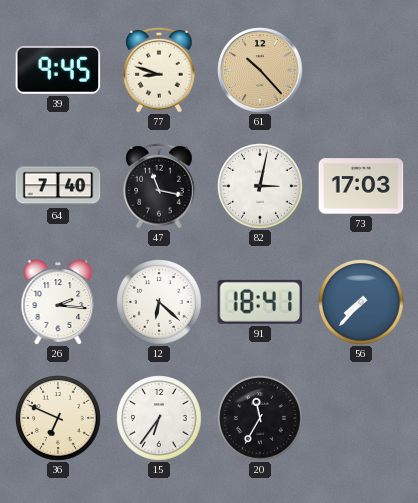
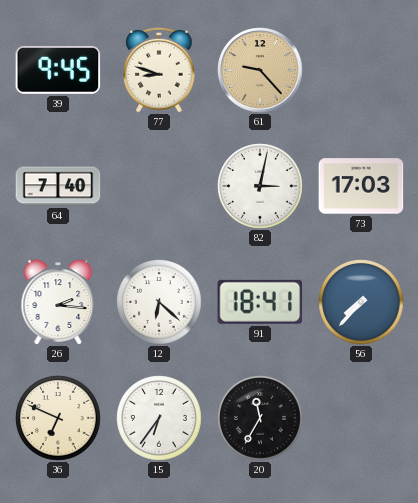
61: 10:23 -> 9:23
47: 11:17 -> none
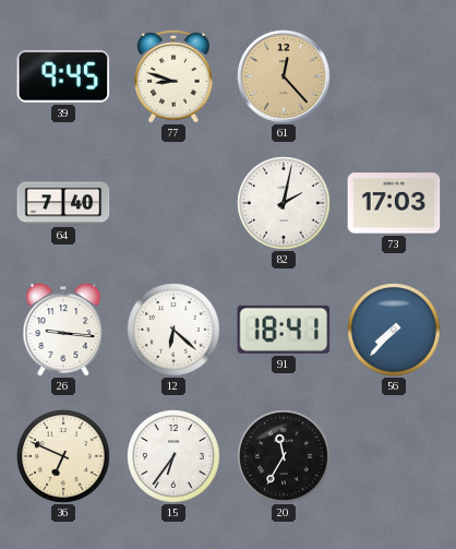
61: 9:23 -> 12:23
82: 3:02 -> 2:02
26: 2:16 -> 9:16
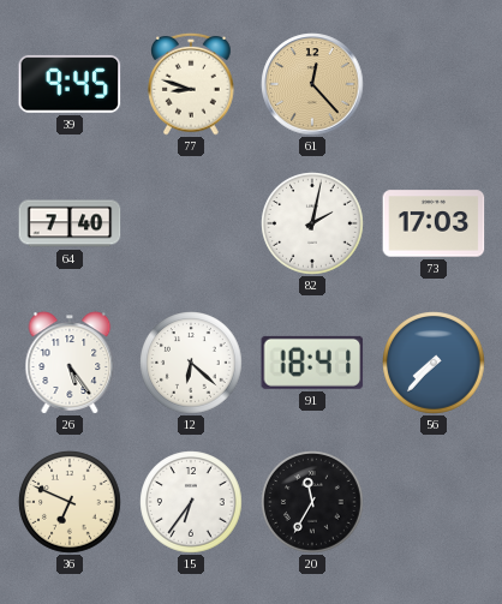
26: 9:16 -> 5:24
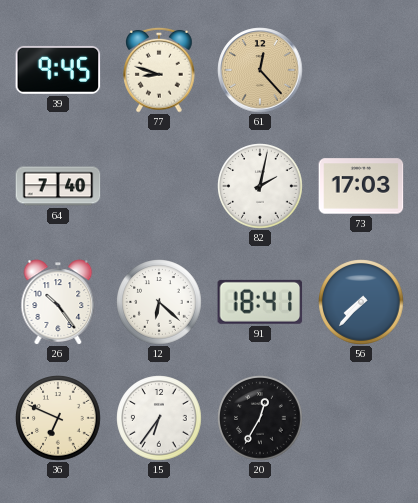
26: 5:24 -> 10:24
20: 11:35 -> 12:35
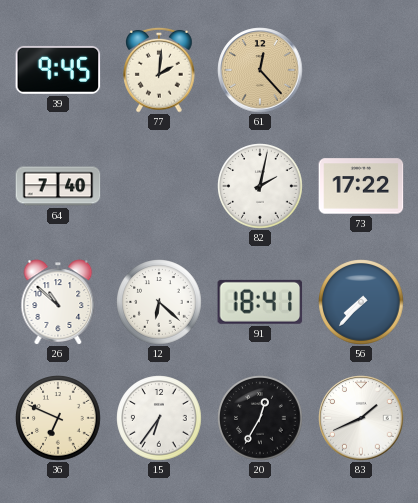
77: 8:48 -> 2:01
73: 17:03 -> 17:22
26: 10:24 -> 10:52
83: none -> 1:41
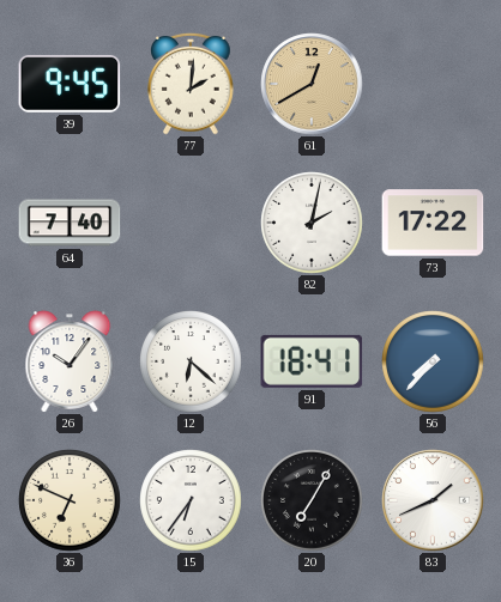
61: 12:23 -> 12:40
26: 10:52 -> 10:06
20: 12:35 -> 7:05
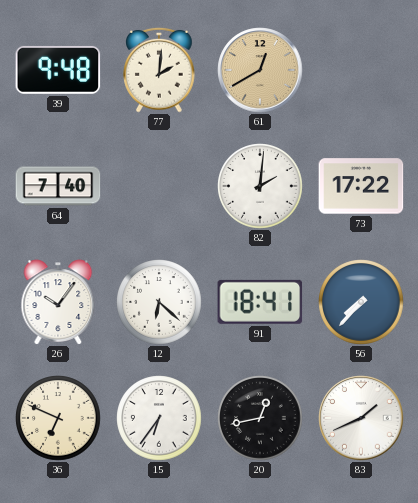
39: 9:45 -> 9:48
82: 2:02 -> 2:01
20: 7:05 -> 12:43
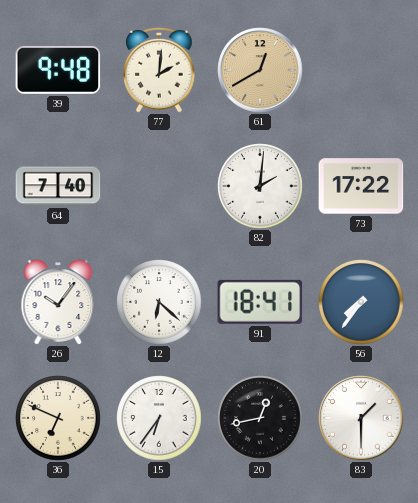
56: 7:37 -> 7:36
83: 1:41 -> 1:30
